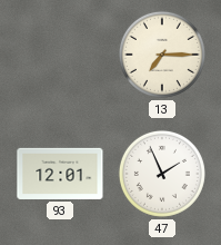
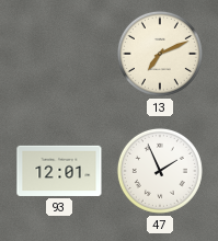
13: 7:15 -> 7:11
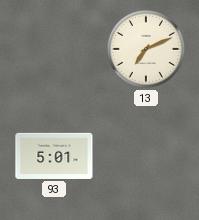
93: 12:01 -> 5:01
47: 1:56 -> none
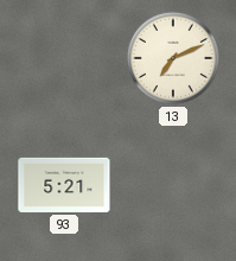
93: 5:01 -> 5:21
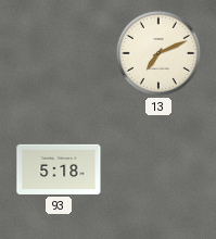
93: 5:21 -> 5:18
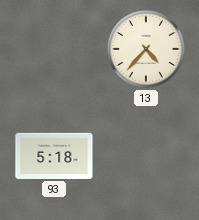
13: 7:11 -> 4:37
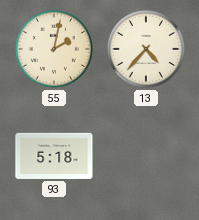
55: none -> 2:02
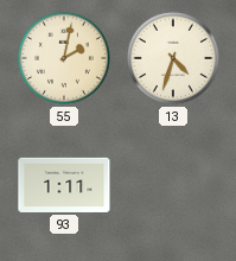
13: 4:37 -> 4:33
93: 5:18 -> 1:11
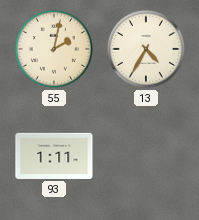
13: 4:33 -> 4:35
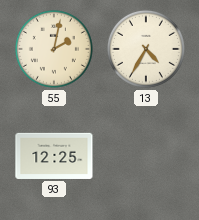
93: 1:11 -> 12:25
